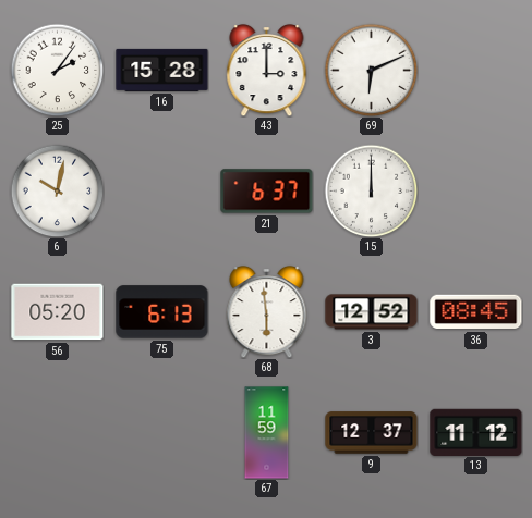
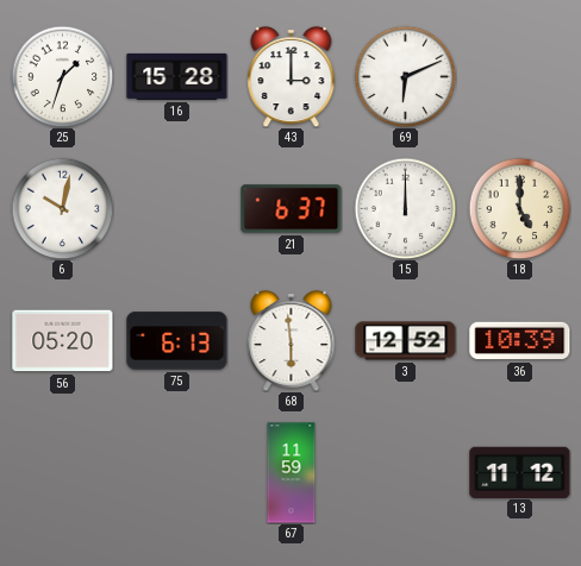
25: 2:06 -> 1:33
18: none -> 5:00
36: 08:45 -> 10:39
9: 12:37 -> none
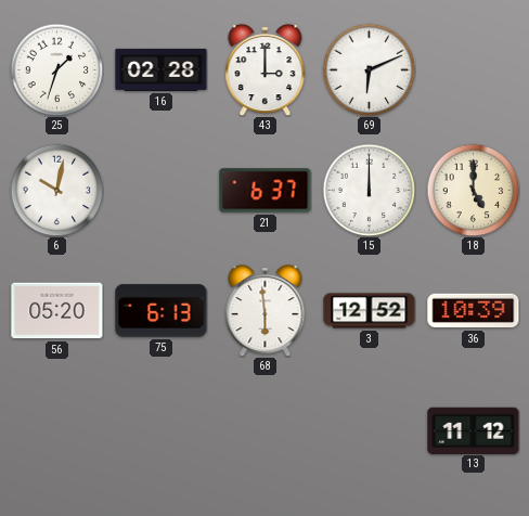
16: 15:28 -> 02:28
67: 11:59 -> none
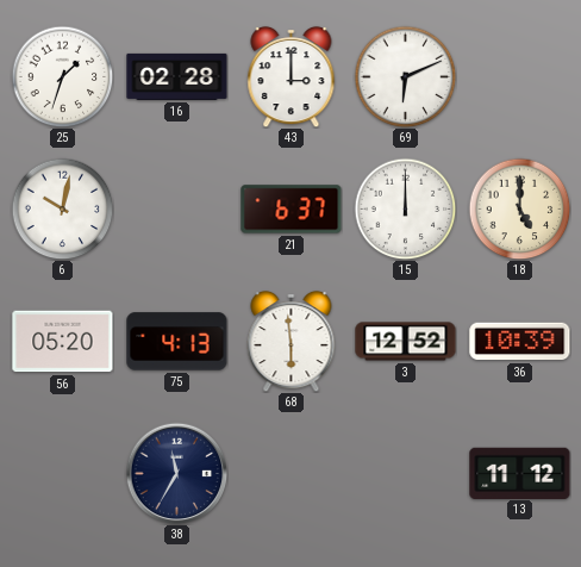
75: 6:13 -> 4:13
38: none -> 11:35
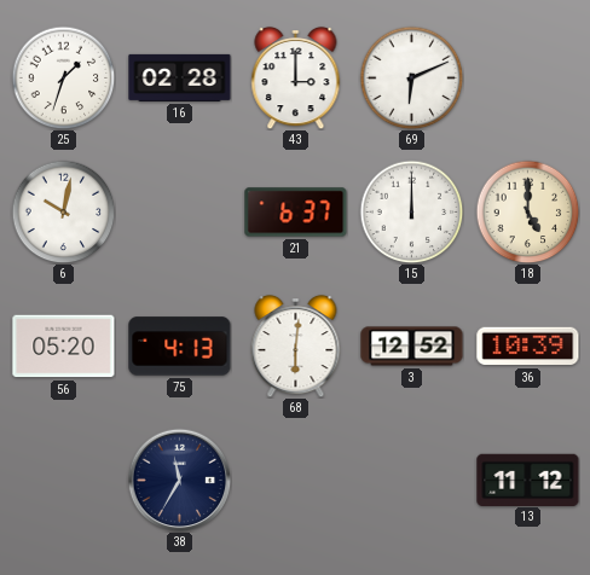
68: 5:59 -> 6:01
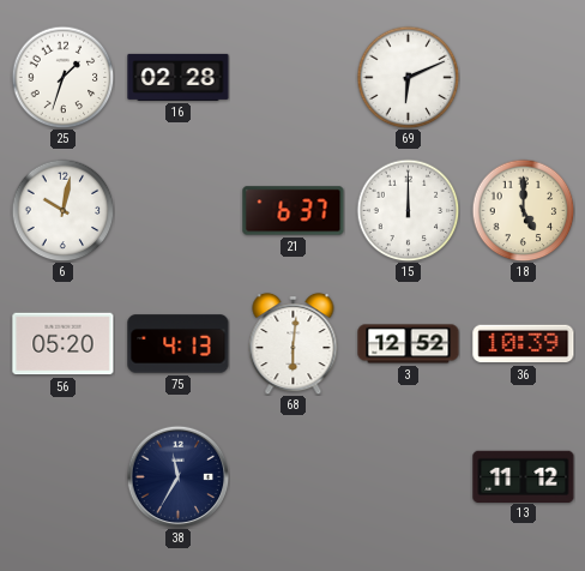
43: 3:00 -> none
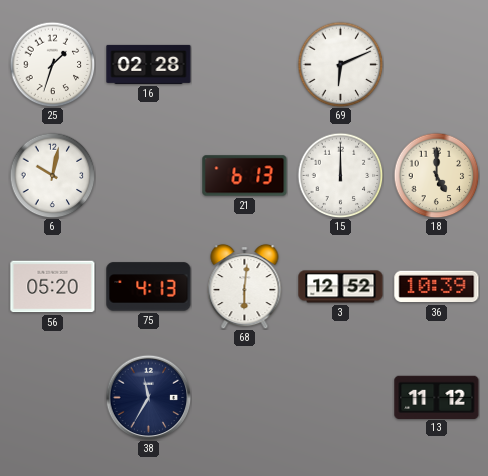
21: 6:37 -> 6:13
